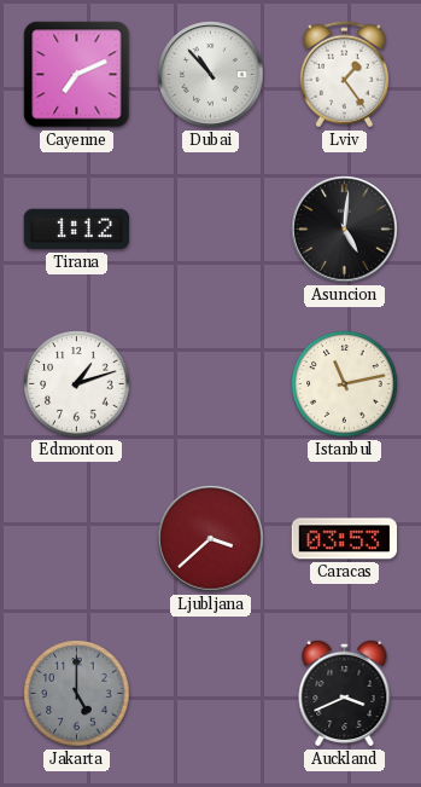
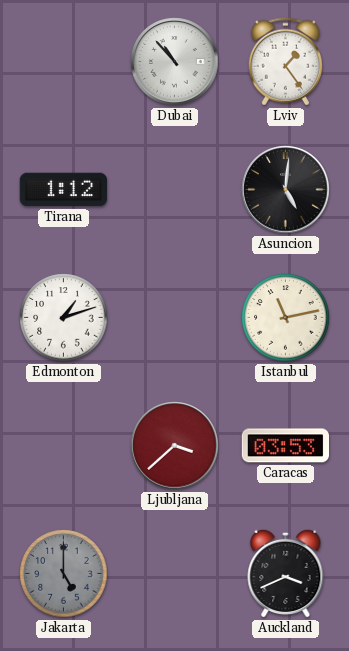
Cayenne: 7:11 -> none
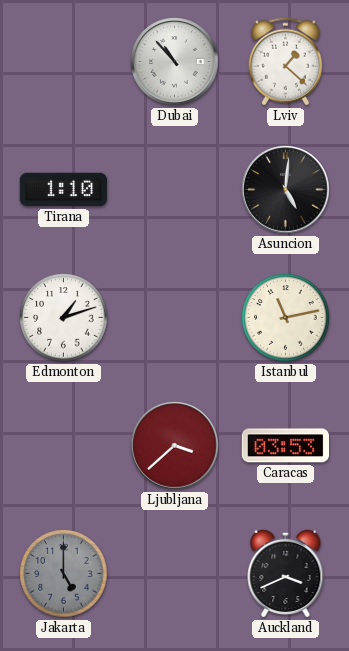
Lviv: 1:24 -> 1:22
Tirana: 1:12 -> 1:10
